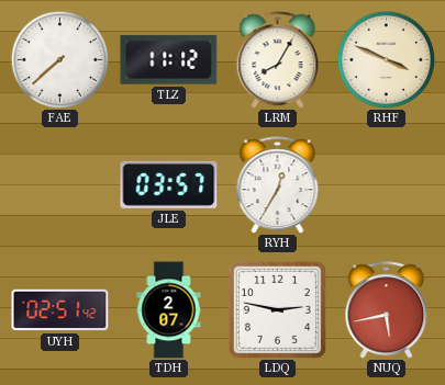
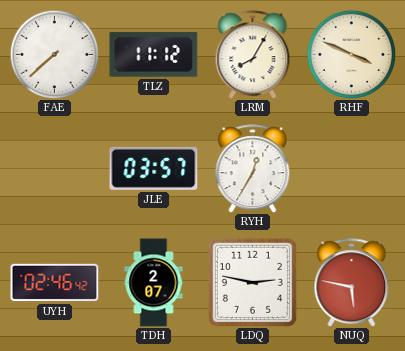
UYH: 02:51 -> 02:46
NUQ: 5:43 -> 5:47
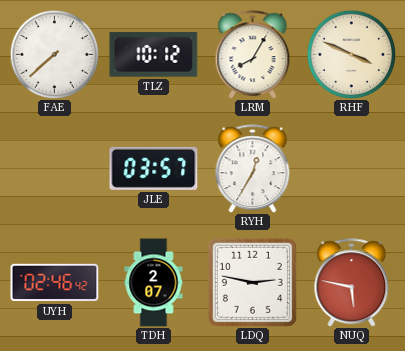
TLZ: 11:12 -> 10:12
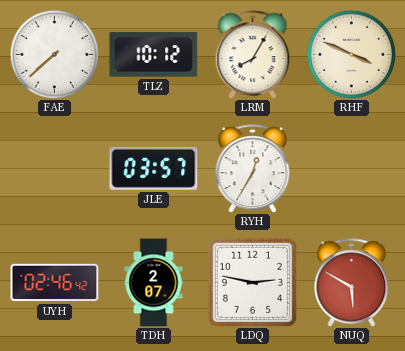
NUQ: 5:47 -> 5:50
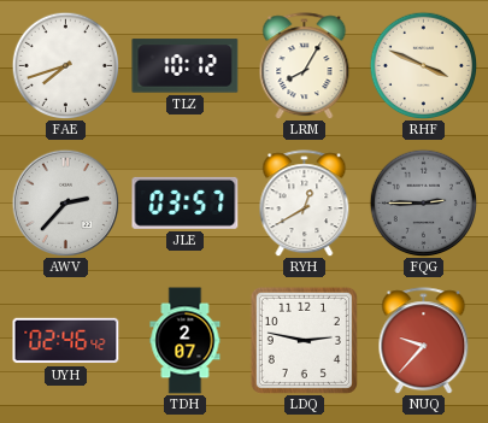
FAE: 7:38 -> 7:42
AWV: none -> 2:37
RYH: 12:35 -> 12:40
FQG: none -> 2:45
NUQ: 5:50 -> 9:37
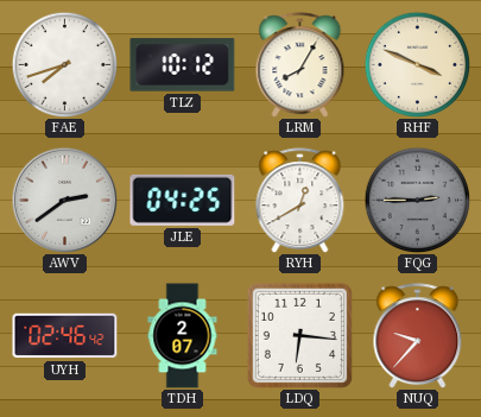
AWV: 2:37 -> 2:39
JLE: 03:57 -> 04:25
LDQ: 2:47 -> 6:16
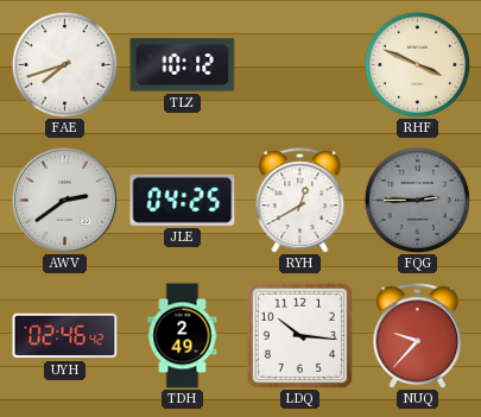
LRM: 8:05 -> none
TDH: 2:07 -> 2:49
LDQ: 6:16 -> 10:16
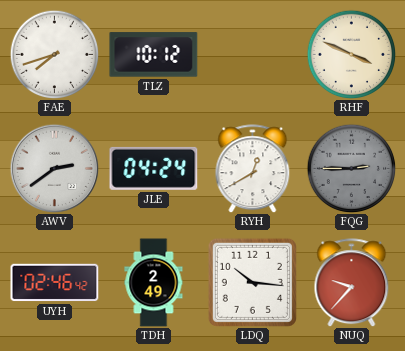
JLE: 04:25 -> 04:24
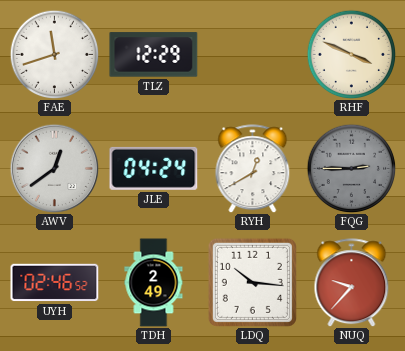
FAE: 7:42 -> 11:42
TLZ: 10:12 -> 12:29
AWV: 2:39 -> 12:39
UYH: 02:46:42 -> 02:46:52
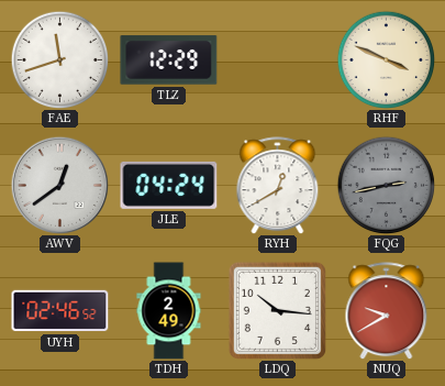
FQG: 2:45 -> 2:43
NUQ: 9:37 -> 9:40
